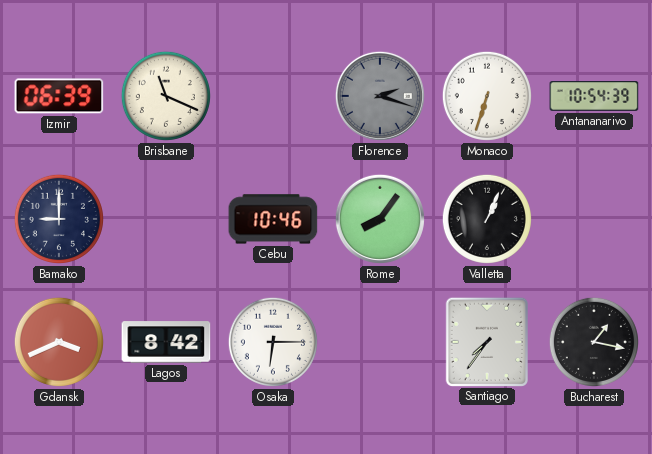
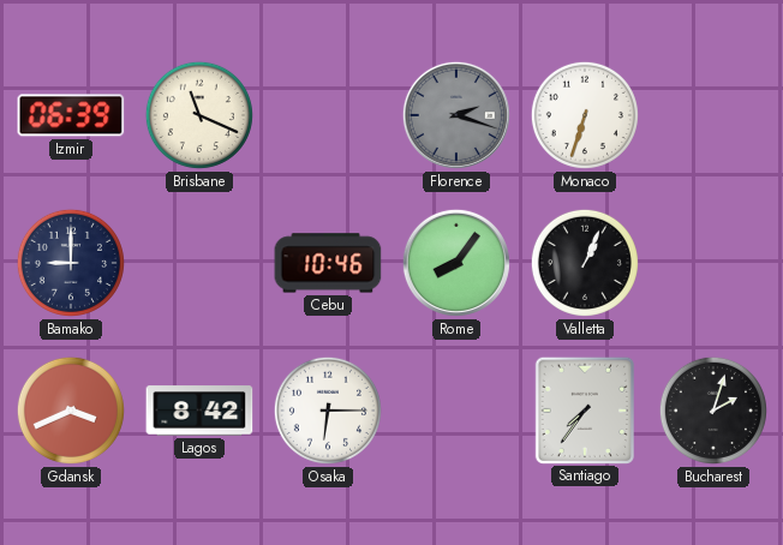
Antananarivo: 10:54 -> none
Bucharest: 1:17 -> 2:03
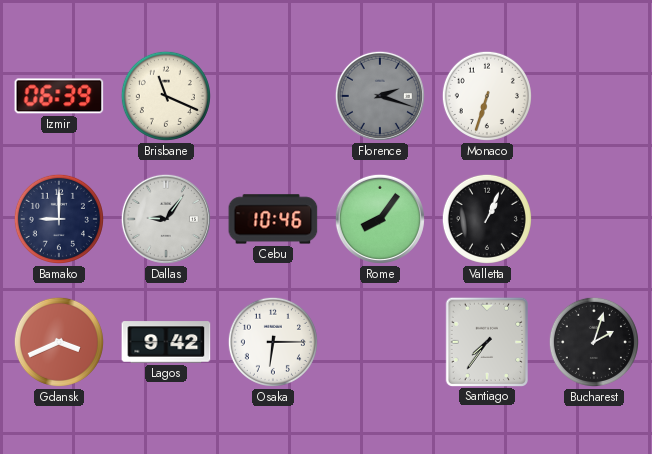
Dallas: none -> 9:06
Lagos: 8:42 -> 9:42
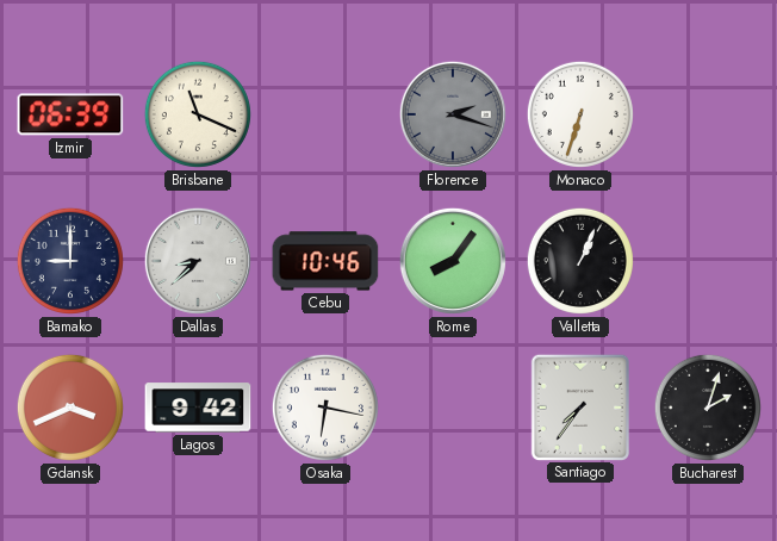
Dallas: 9:06 -> 8:38
Osaka: 6:15 -> 6:17
